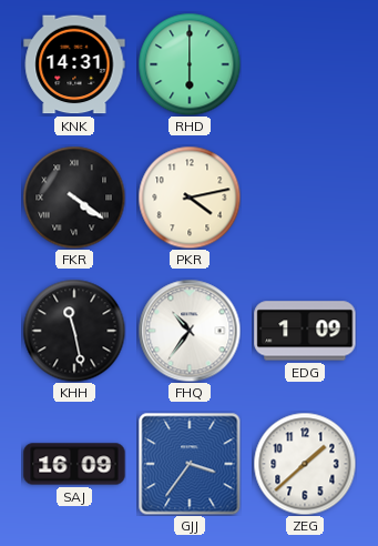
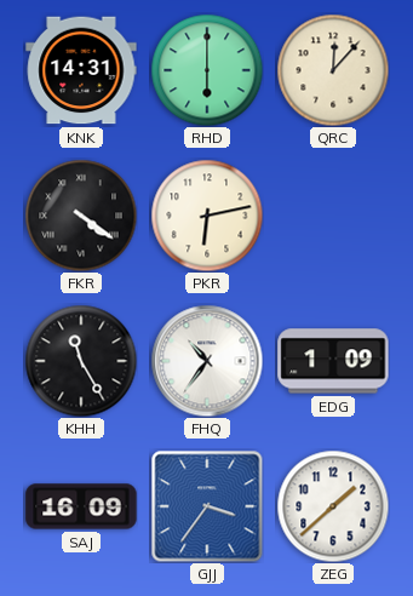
QRC: none -> 12:07
PKR: 4:13 -> 6:13
KHH: 11:28 -> 11:25
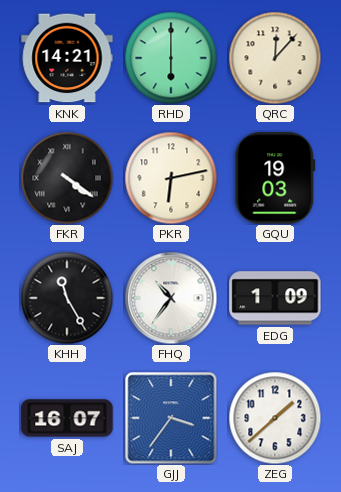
KNK: 14:31 -> 14:21
GQU: none -> 19:03
SAJ: 16:09 -> 16:07
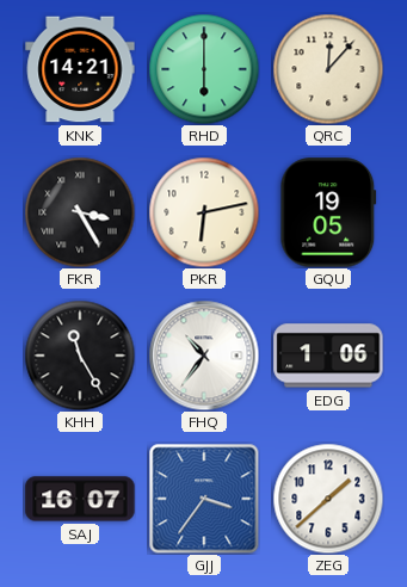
FKR: 4:21 -> 3:25
GQU: 19:03 -> 19:05
EDG: 1:09 -> 1:06
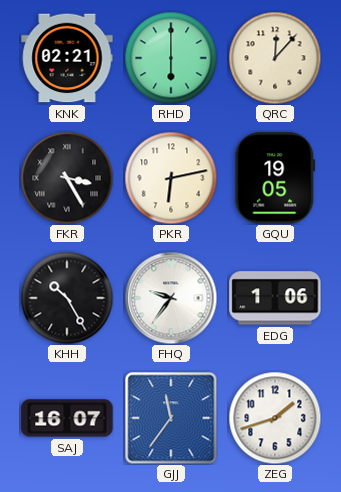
KNK: 14:21 -> 02:21
KHH: 11:25 -> 10:25
FHQ: 10:36 -> 9:36
GJJ: 3:36 -> 11:36
ZEG: 1:38 -> 1:42
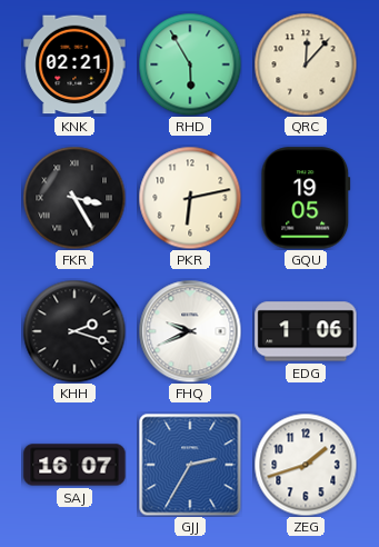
RHD: 6:00 -> 5:55
KHH: 10:25 -> 2:18
FHQ: 9:36 -> 9:41
GJJ: 11:36 -> 2:35
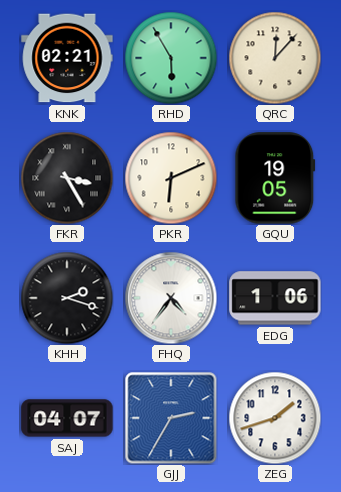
PKR: 6:13 -> 6:11
FHQ: 9:41 -> 4:36
SAJ: 16:07 -> 04:07
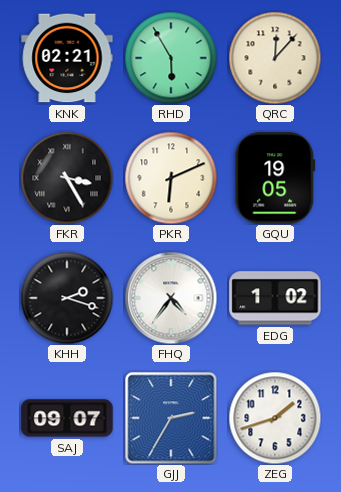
EDG: 1:06 -> 1:02
SAJ: 04:07 -> 09:07
